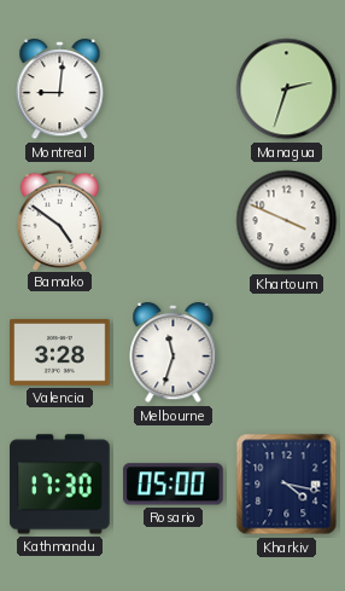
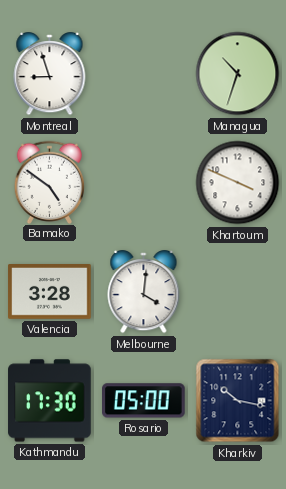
Montreal: 9:01 -> 8:57
Managua: 2:33 -> 10:33
Melbourne: 11:33 -> 4:01
Kharkiv: 4:17 -> 10:17
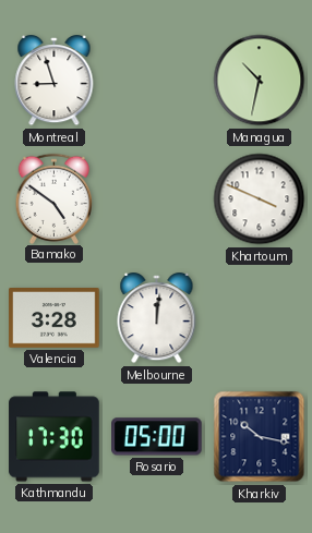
Managua: 10:33 -> 10:32
Melbourne: 4:01 -> 12:01
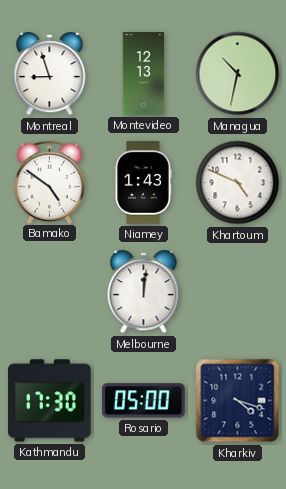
Montevideo: none -> 12:13
Niamey: none -> 1:43
Khartoum: 3:49 -> 4:49
Valencia: 3:28 -> none
Kharkiv: 10:17 -> 4:18
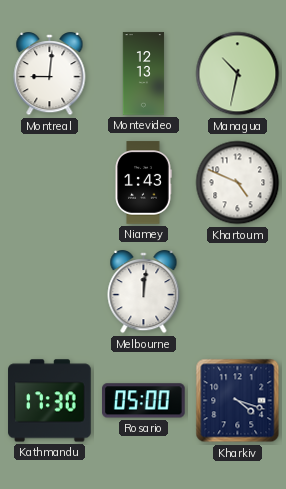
Montreal: 8:57 -> 9:01
Bamako: 4:51 -> none
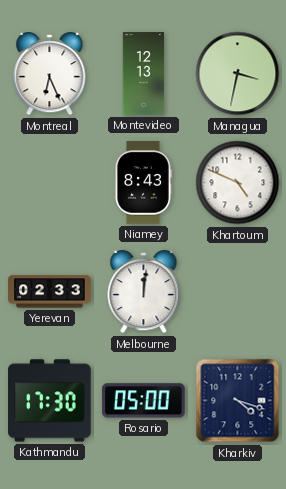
Montreal: 9:01 -> 6:26
Managua: 10:32 -> 3:32
Niamey: 1:43 -> 8:43
Yerevan: none -> 02:33
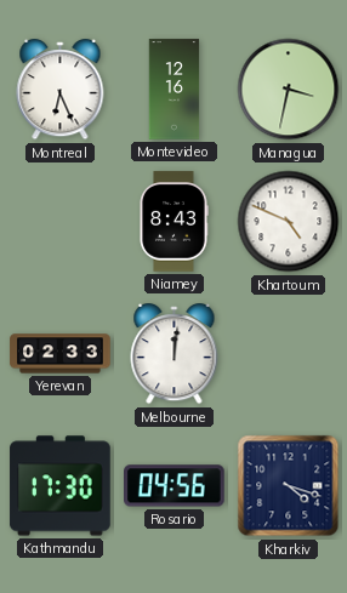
Montevideo: 12:13 -> 12:16
Rosario: 05:00 -> 04:56
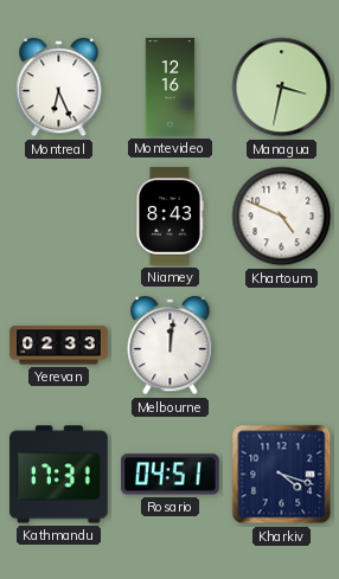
Kathmandu: 17:30 -> 17:31
Rosario: 04:56 -> 04:51
